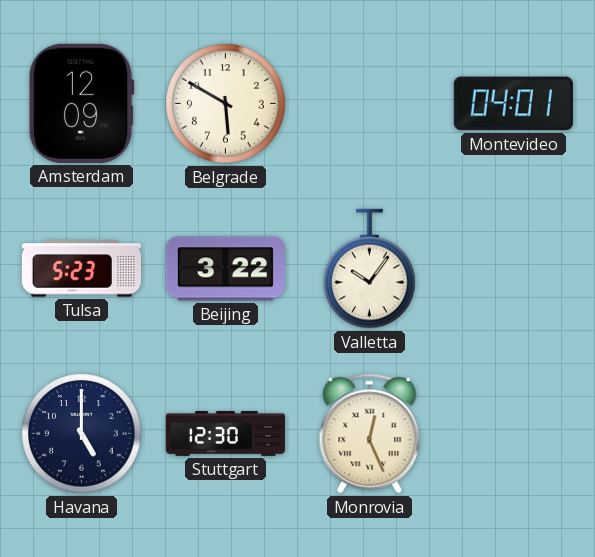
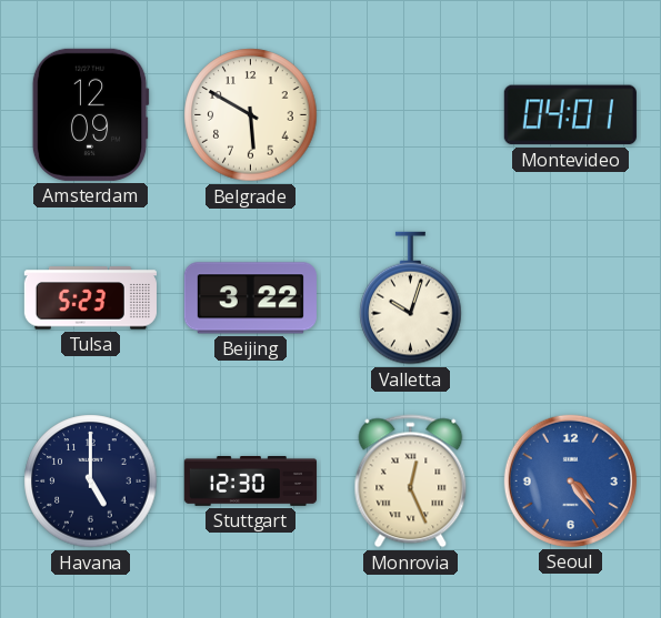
Valletta: 10:06 -> 10:03
Seoul: none -> 4:24
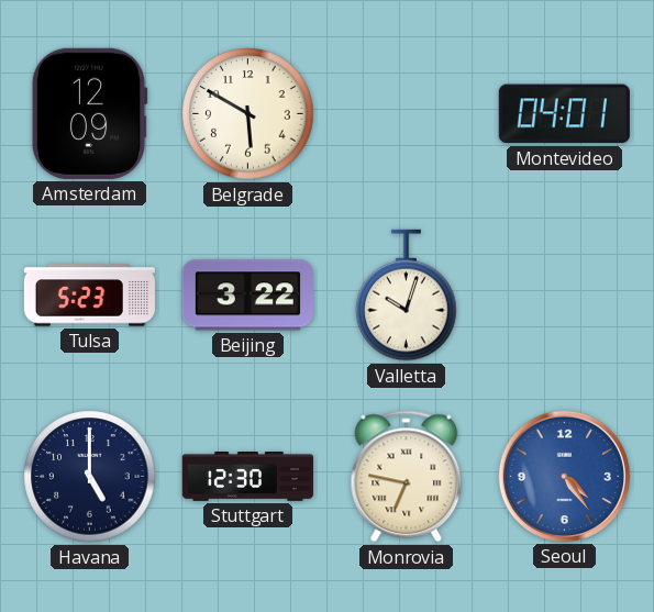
Monrovia: 12:26 -> 6:47
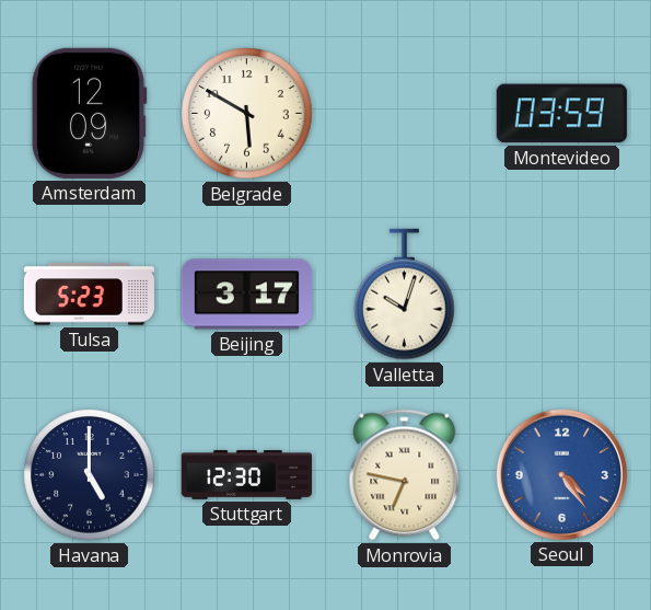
Montevideo: 04:01 -> 03:59
Beijing: 3:22 -> 3:17
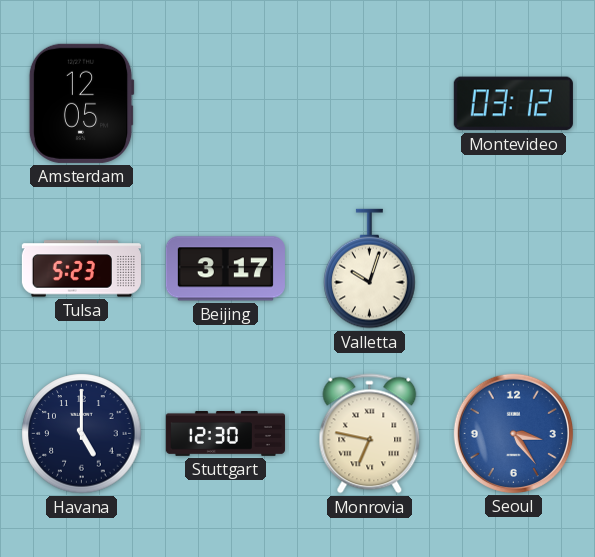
Amsterdam: 12:09 -> 12:05
Belgrade: 5:50 -> none
Montevideo: 03:59 -> 03:12
Seoul: 4:24 -> 3:24
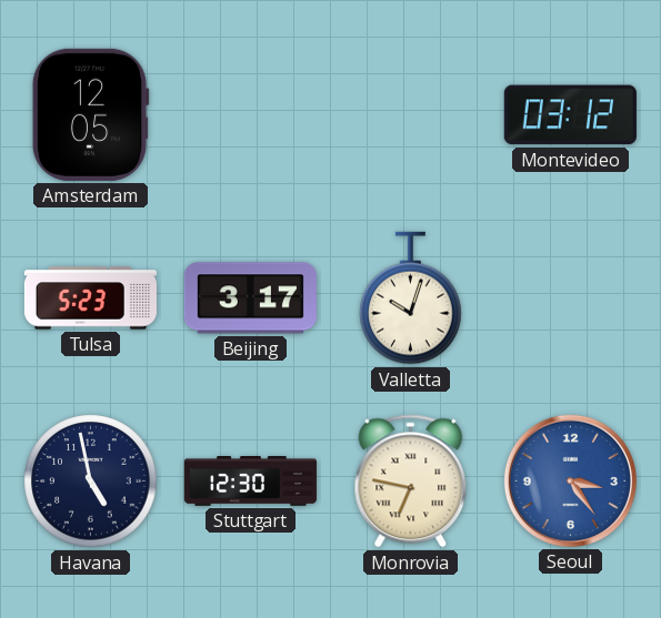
Havana: 5:00 -> 4:58
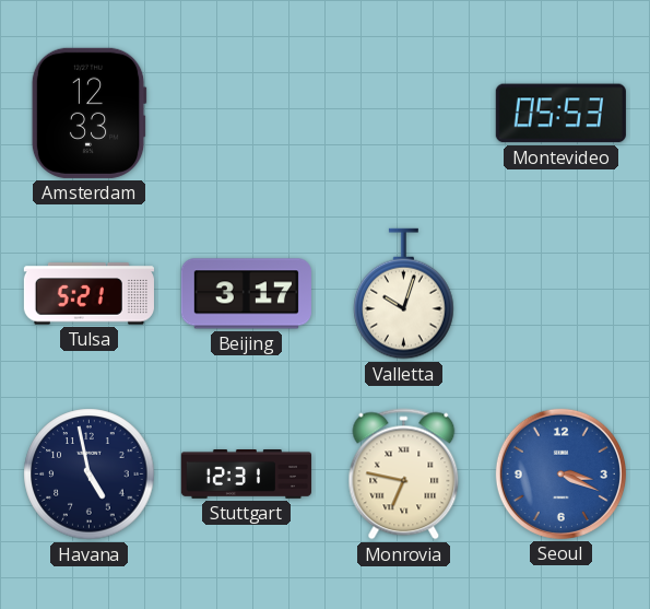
Amsterdam: 12:05 -> 12:33
Montevideo: 03:12 -> 05:53
Tulsa: 5:23 -> 5:21
Stuttgart: 12:30 -> 12:31
Seoul: 3:24 -> 3:19
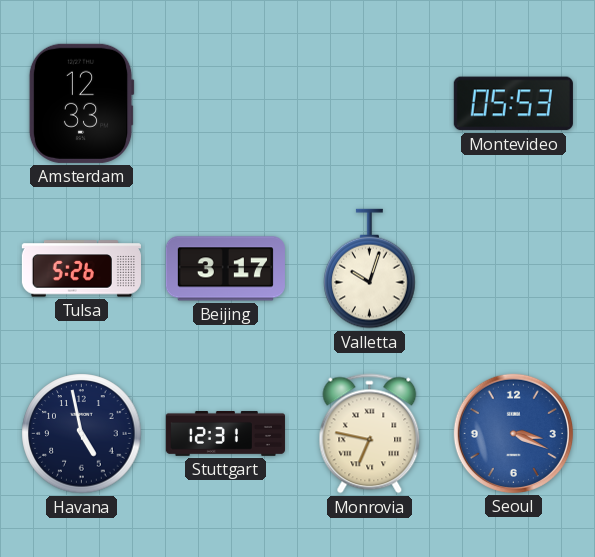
Tulsa: 5:21 -> 5:26
